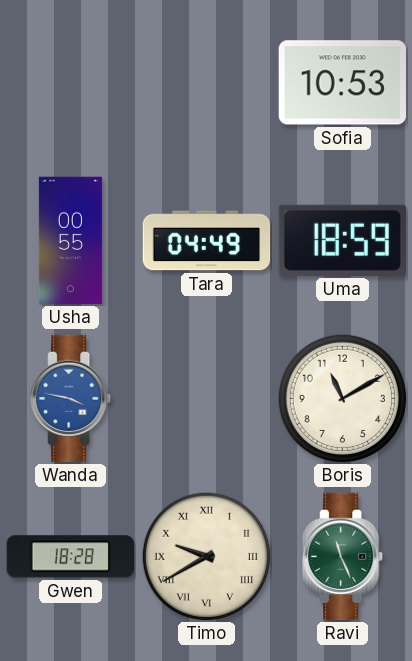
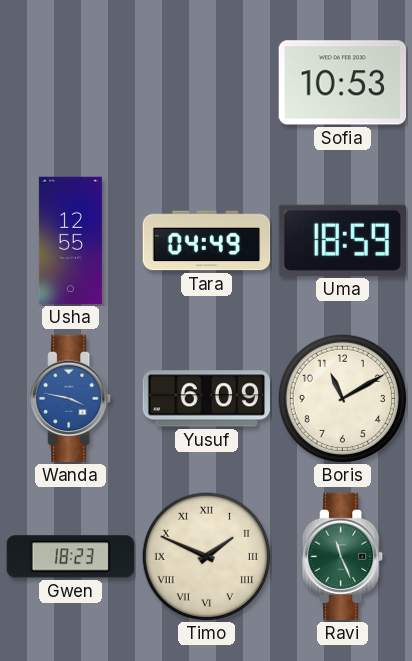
Usha: 00:55 -> 12:55
Yusuf: none -> 6:09
Gwen: 18:28 -> 18:23
Timo: 9:40 -> 1:49
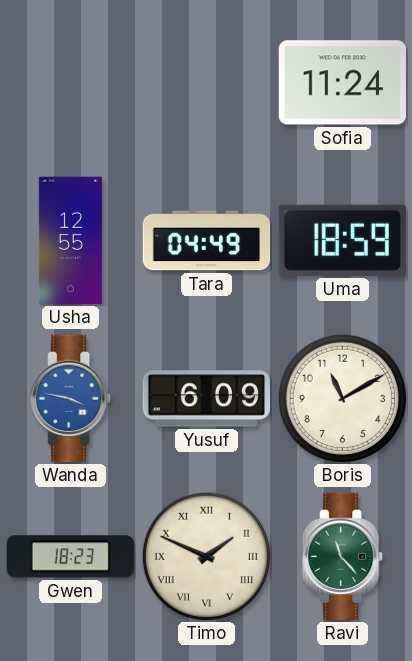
Sofia: 10:53 -> 11:24
Ravi: 11:26 -> 11:23
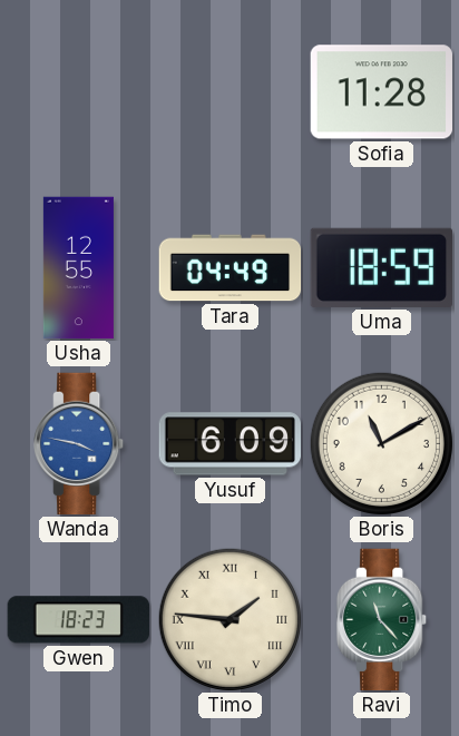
Sofia: 11:24 -> 11:28
Timo: 1:49 -> 1:46
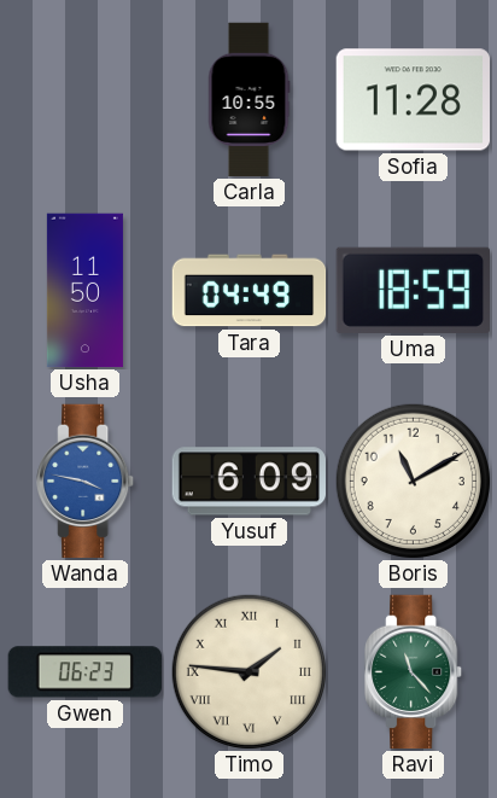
Carla: none -> 10:55
Usha: 12:55 -> 11:50
Gwen: 18:23 -> 06:23
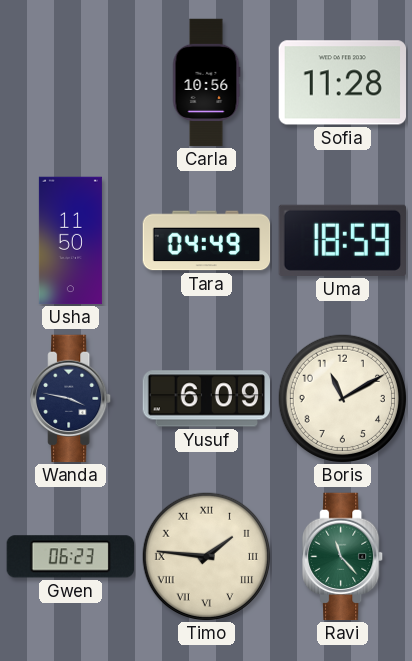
Carla: 10:55 -> 10:56
Wanda dial: blue -> navy
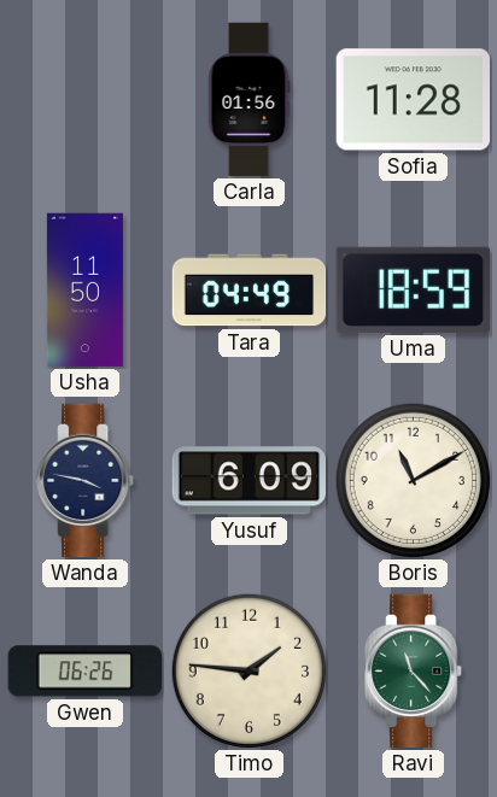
Carla: 10:56 -> 01:56
Gwen: 06:23 -> 06:26
Timo numerals: Roman -> Arabic
